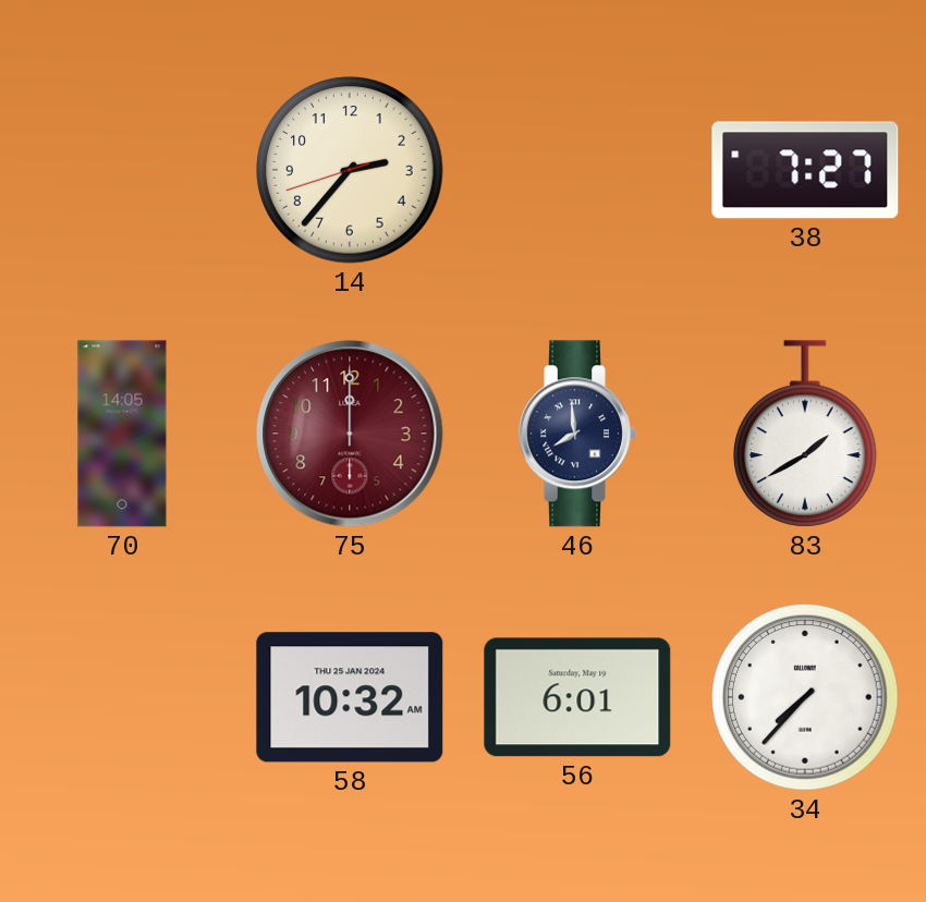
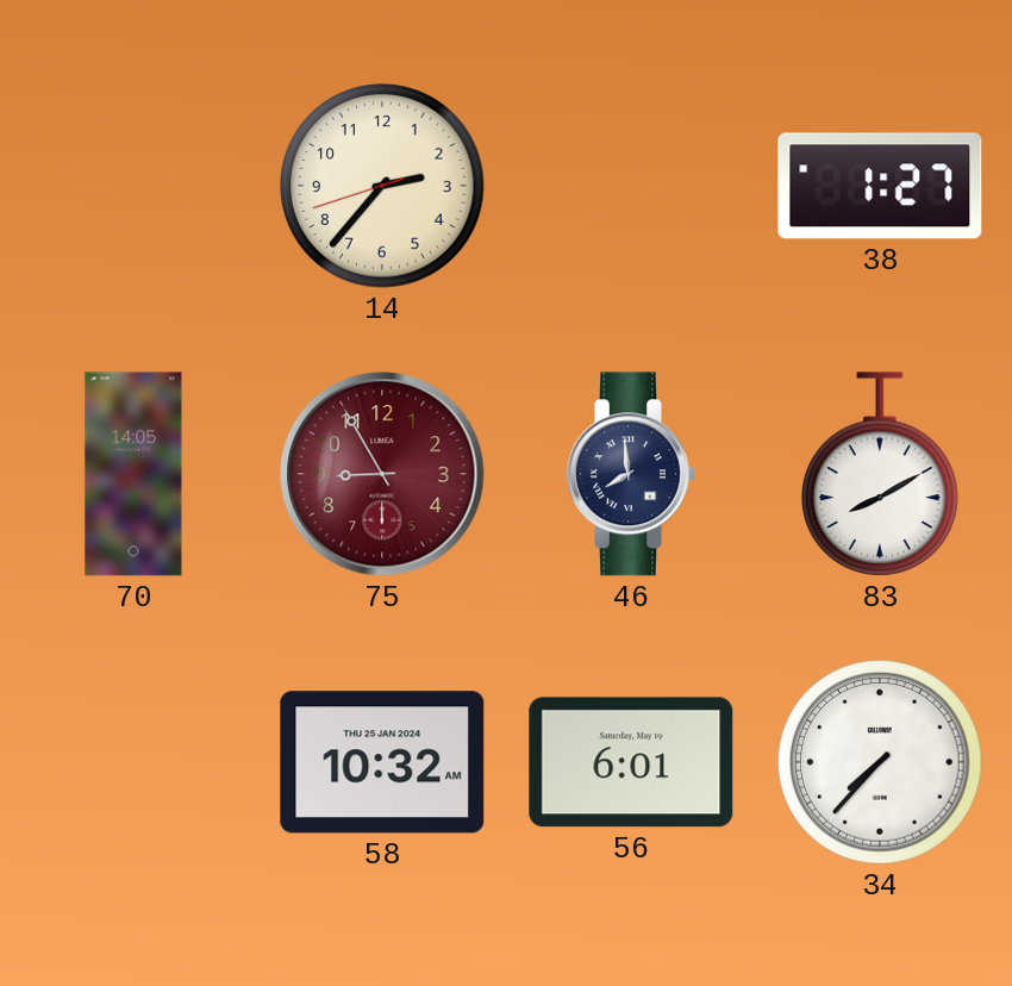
38: 7:27 -> 1:27
75: 12:00 -> 8:55
83: 1:40 -> 8:10
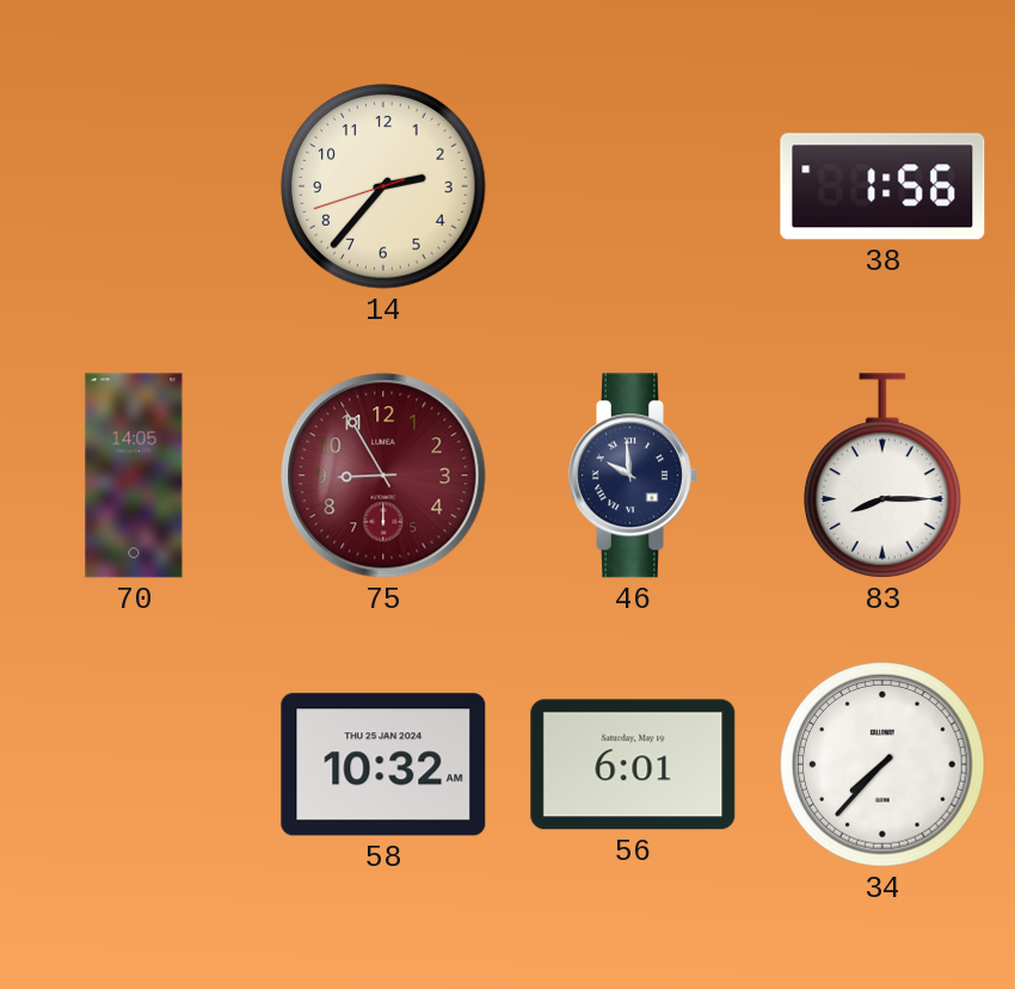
38: 1:27 -> 1:56
46: 7:59 -> 9:59
83: 8:10 -> 8:15
